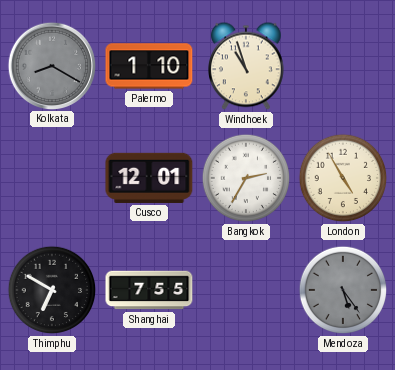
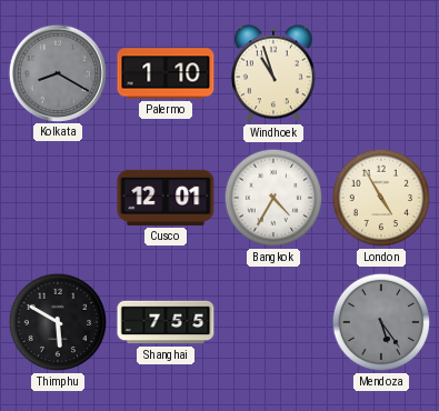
Bangkok: 2:35 -> 4:35
Thimphu: 6:50 -> 5:50
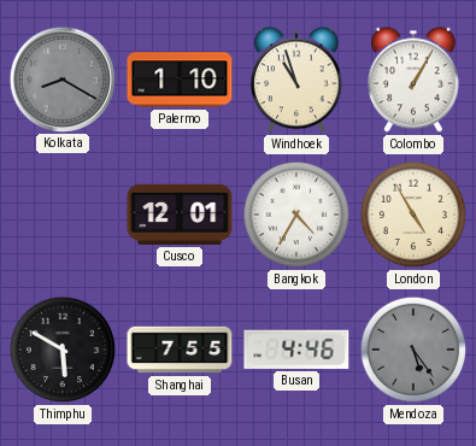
Colombo: none -> 1:05
Busan: none -> 4:46
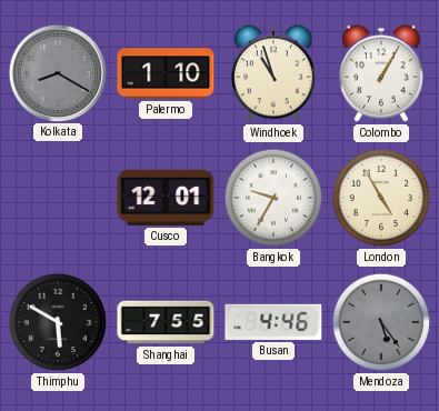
Bangkok: 4:35 -> 9:35
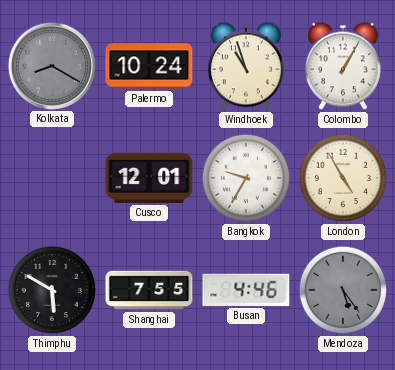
Palermo: 1:10 -> 10:24
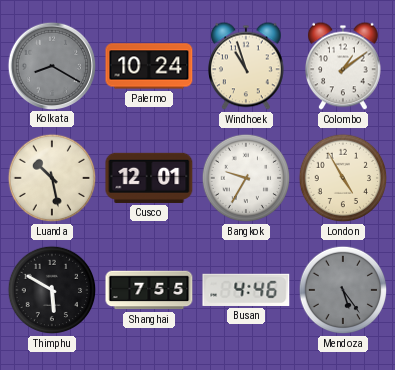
Colombo: 1:05 -> 1:09
Luanda: none -> 10:28
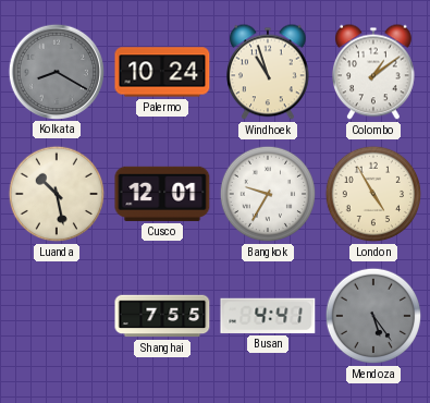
Thimphu: 5:50 -> none
Busan: 4:46 -> 4:41
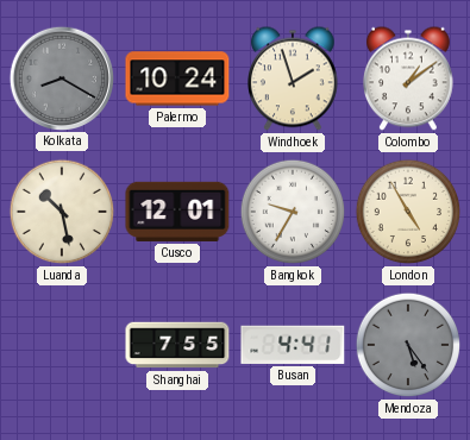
Windhoek: 10:57 -> 1:57
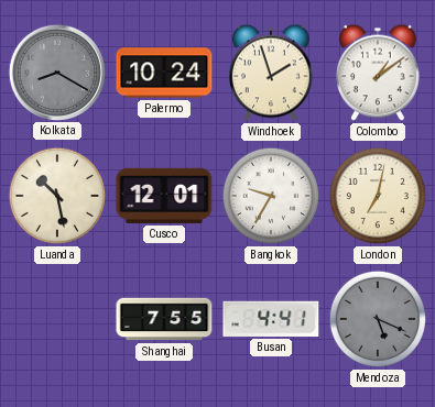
London: 4:55 -> 7:02
Mendoza: 5:24 -> 5:19
